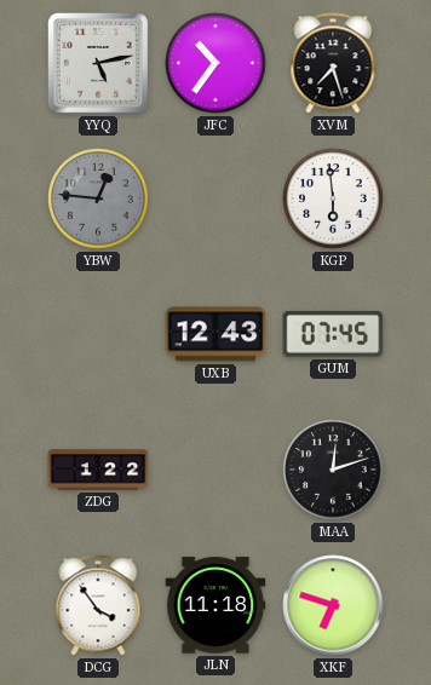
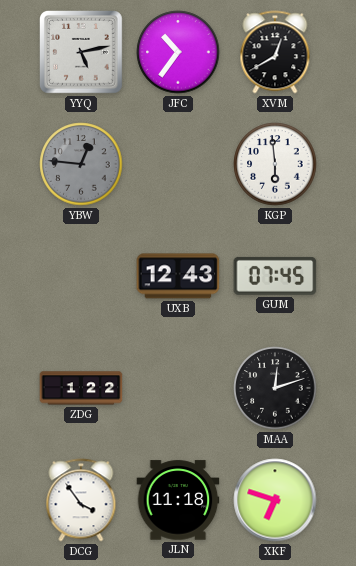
XVM: 7:27 -> 12:40
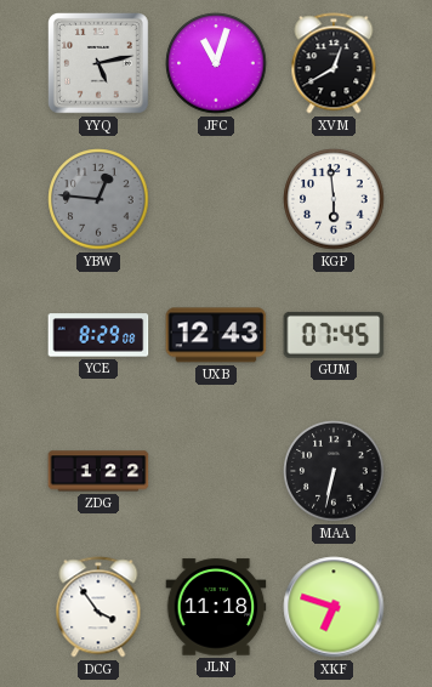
JFC: 10:36 -> 11:03
YCE: none -> 8:29
MAA: 12:12 -> 6:32
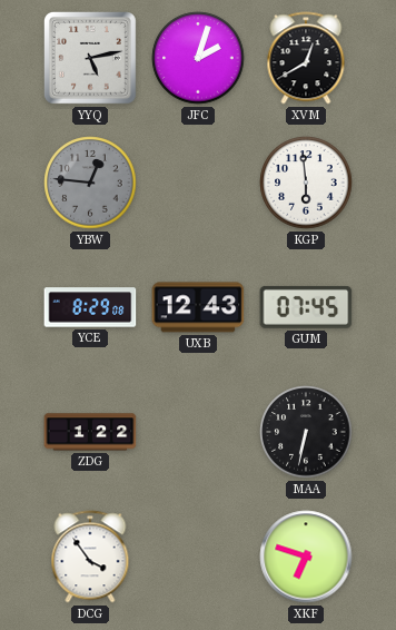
JFC: 11:03 -> 2:03
JLN: 11:18 -> none
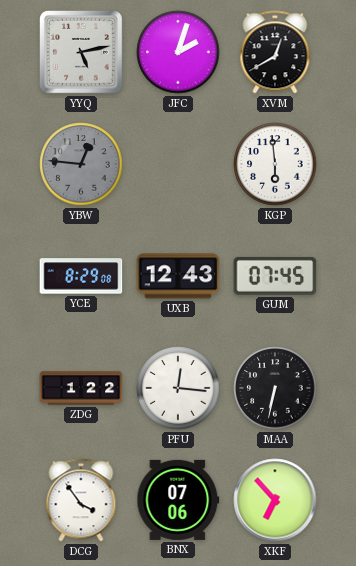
PFU: none -> 12:16
BNX: none -> 07:06
XKF: 6:48 -> 6:53
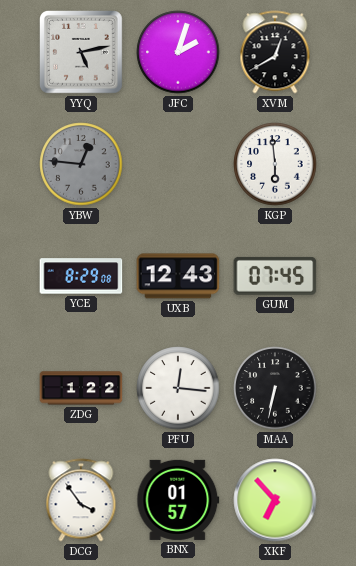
BNX: 07:06 -> 01:57
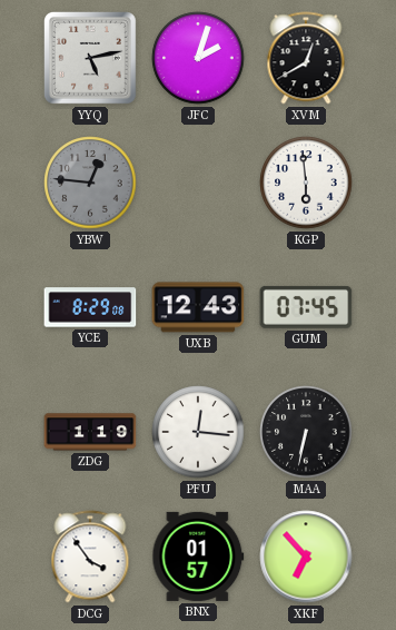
ZDG: 1:22 -> 1:19
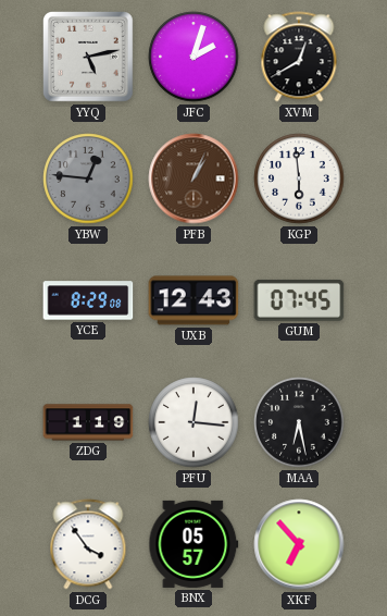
PFB: none -> 1:04
MAA: 6:32 -> 6:28
BNX: 01:57 -> 05:57
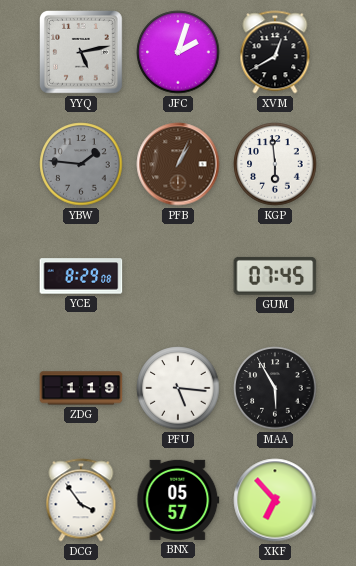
YBW: 12:46 -> 1:46
UXB: 12:43 -> none
PFU: 12:16 -> 5:16
MAA: 6:28 -> 5:55
